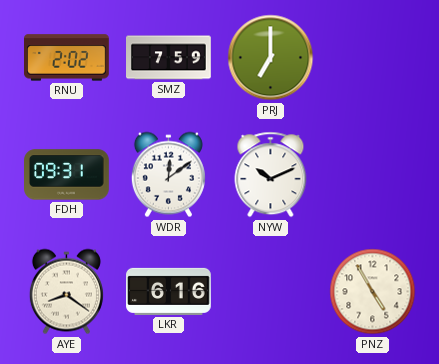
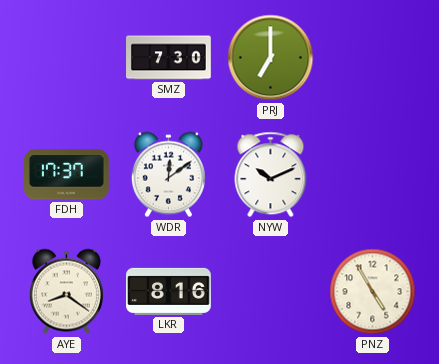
RNU: 2:02 -> none
SMZ: 7:59 -> 7:30
FDH: 09:31 -> 17:37
LKR: 6:16 -> 8:16
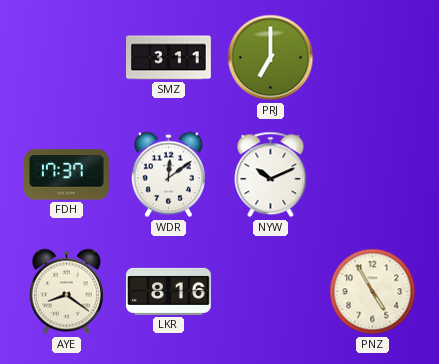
SMZ: 7:30 -> 3:11
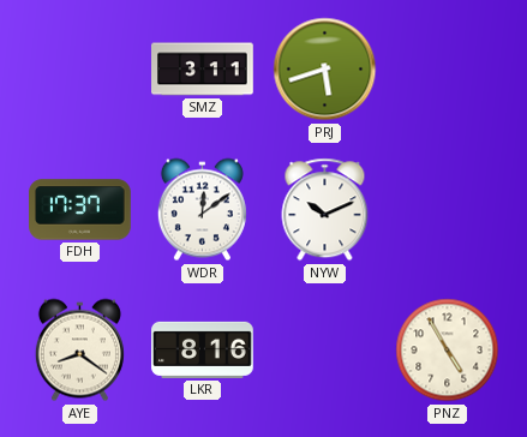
PRJ: 7:00 -> 5:42
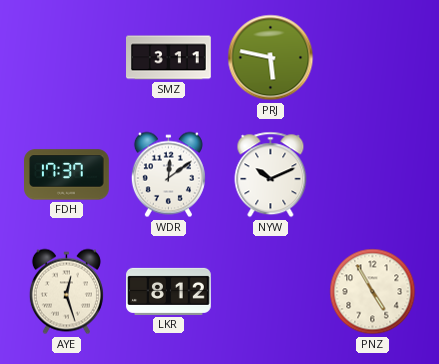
PRJ: 5:42 -> 5:47
AYE: 8:21 -> 12:27
LKR: 8:16 -> 8:12
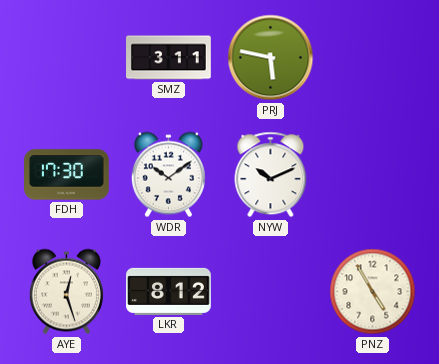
FDH: 17:37 -> 17:30
WDR: 12:09 -> 10:09
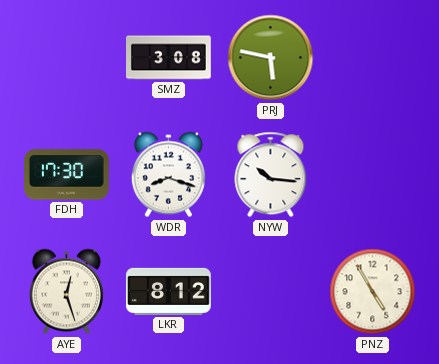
SMZ: 3:11 -> 3:08
WDR: 10:09 -> 8:18
NYW: 10:11 -> 10:16
